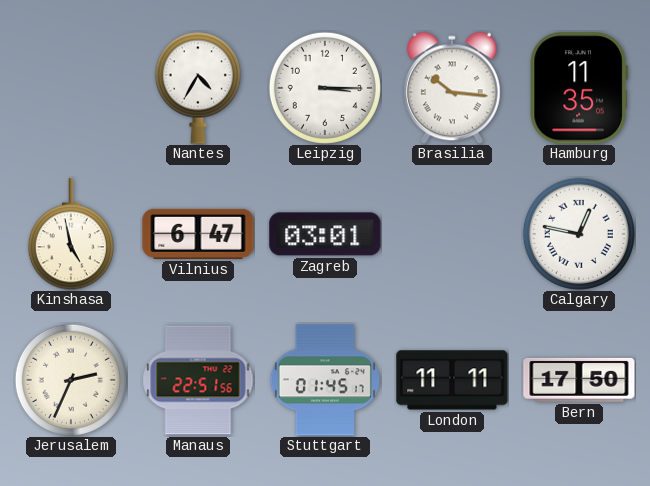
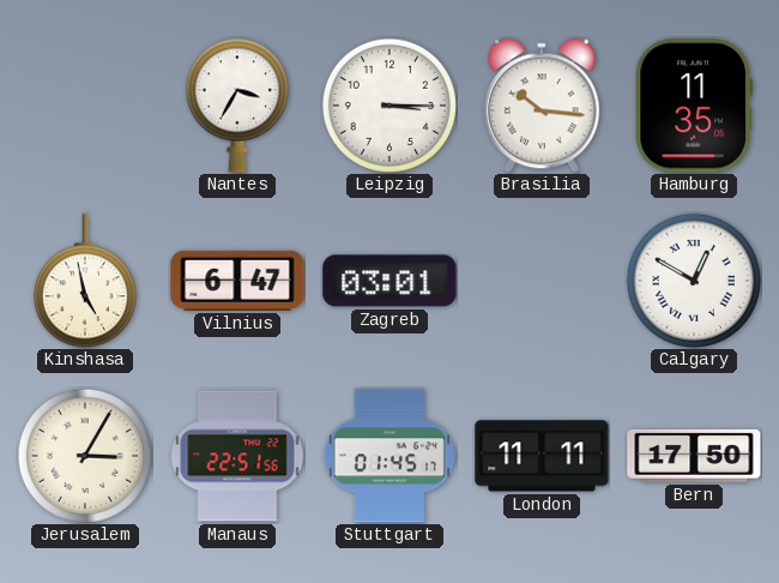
Nantes: 4:35 -> 3:35
Calgary: 12:47 -> 12:50
Jerusalem: 2:34 -> 3:05
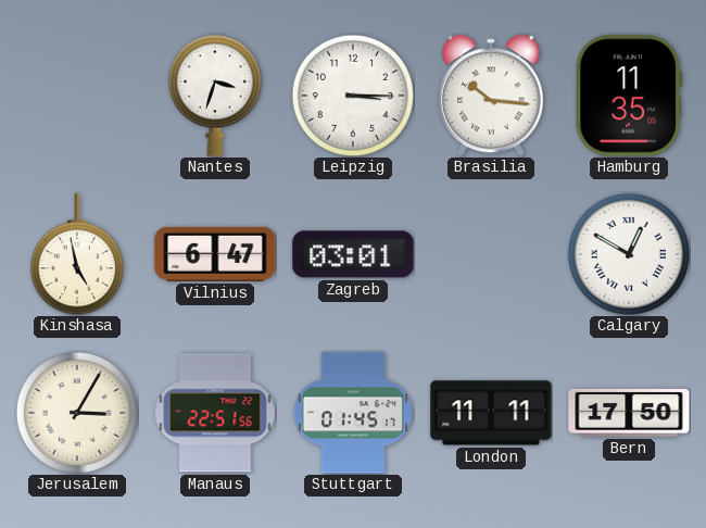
Nantes: 3:35 -> 3:33
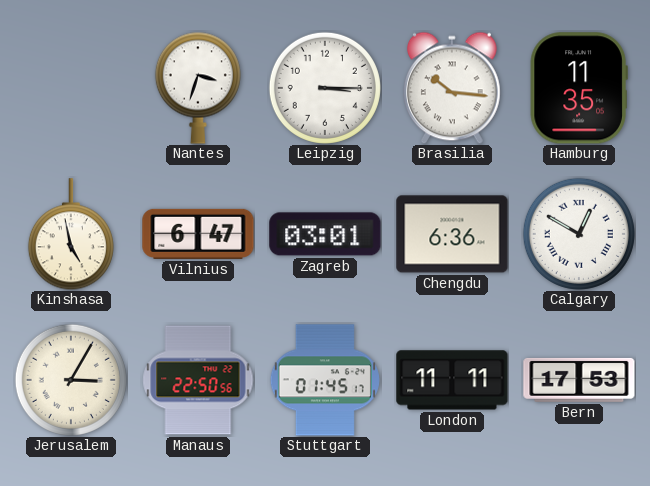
Chengdu: none -> 6:36
Manaus: 22:51 -> 22:50
Bern: 17:50 -> 17:53
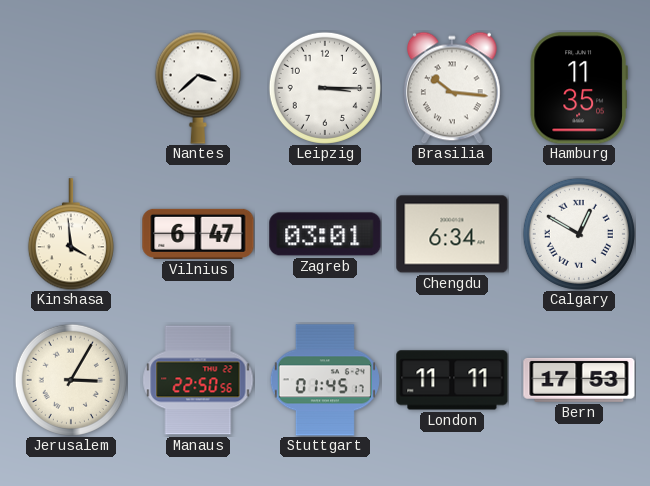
Nantes: 3:33 -> 3:38
Kinshasa: 4:58 -> 3:59
Chengdu: 6:36 -> 6:34
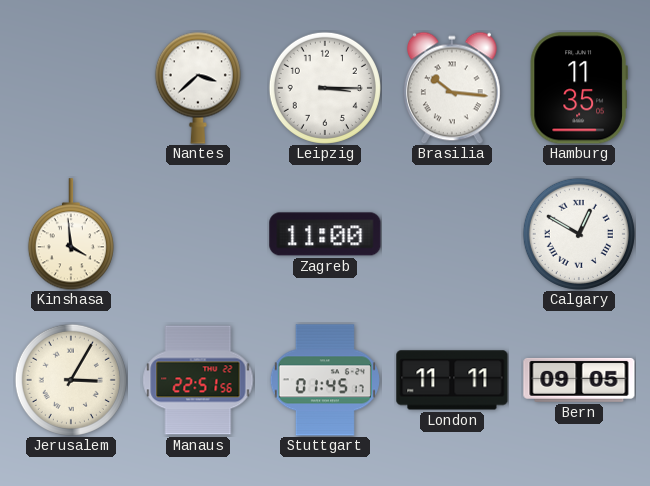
Vilnius: 6:47 -> none
Zagreb: 03:01 -> 11:00
Chengdu: 6:34 -> none
Manaus: 22:50 -> 22:51
Bern: 17:53 -> 09:05
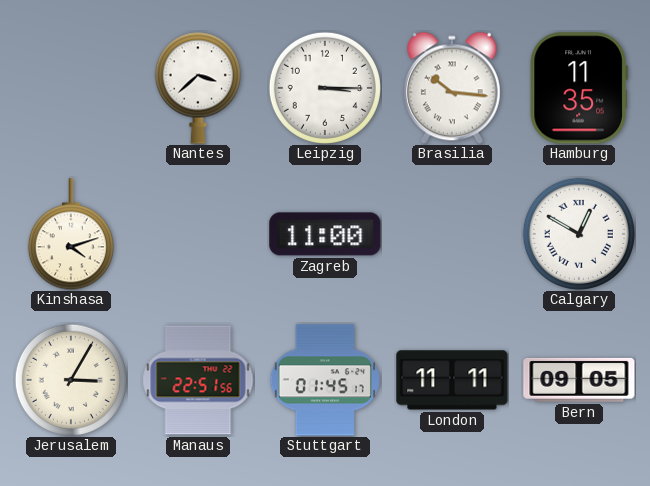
Kinshasa: 3:59 -> 4:12
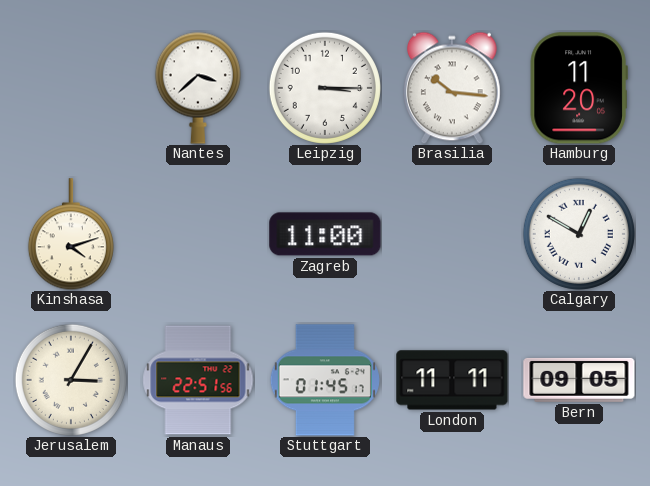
Hamburg: 11:35 -> 11:20
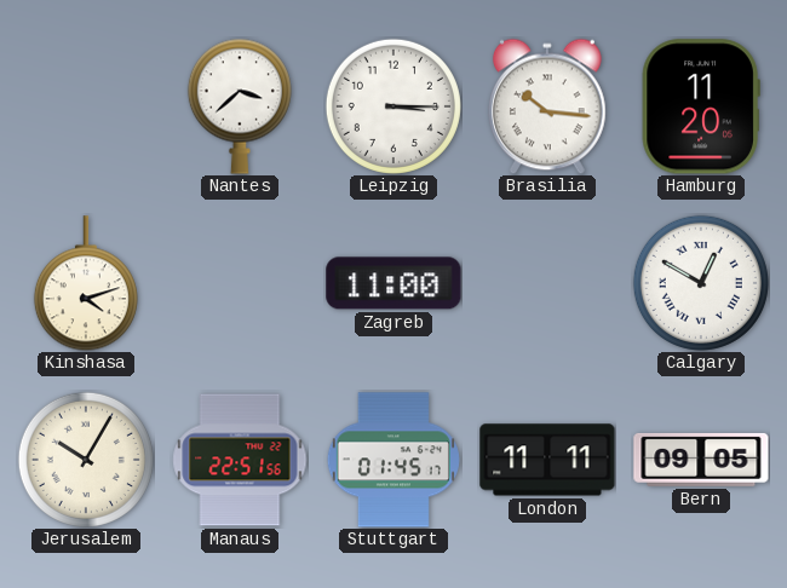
Jerusalem: 3:05 -> 10:05
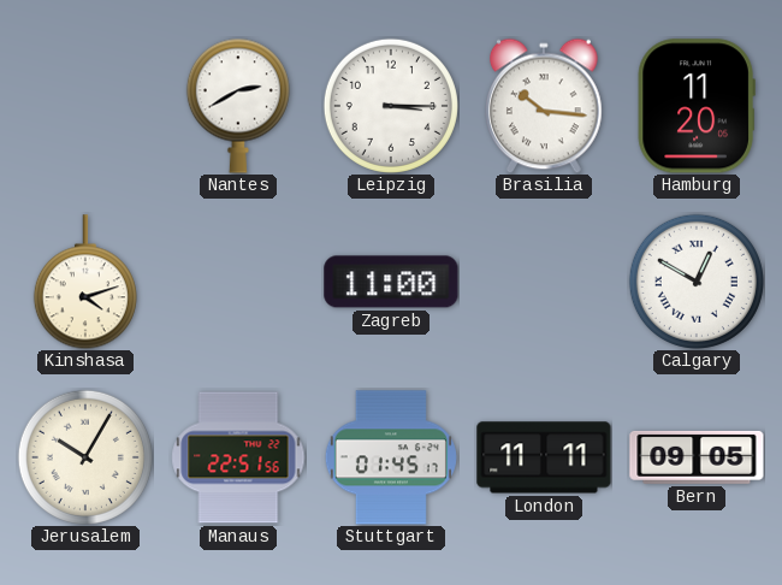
Nantes: 3:38 -> 2:40
